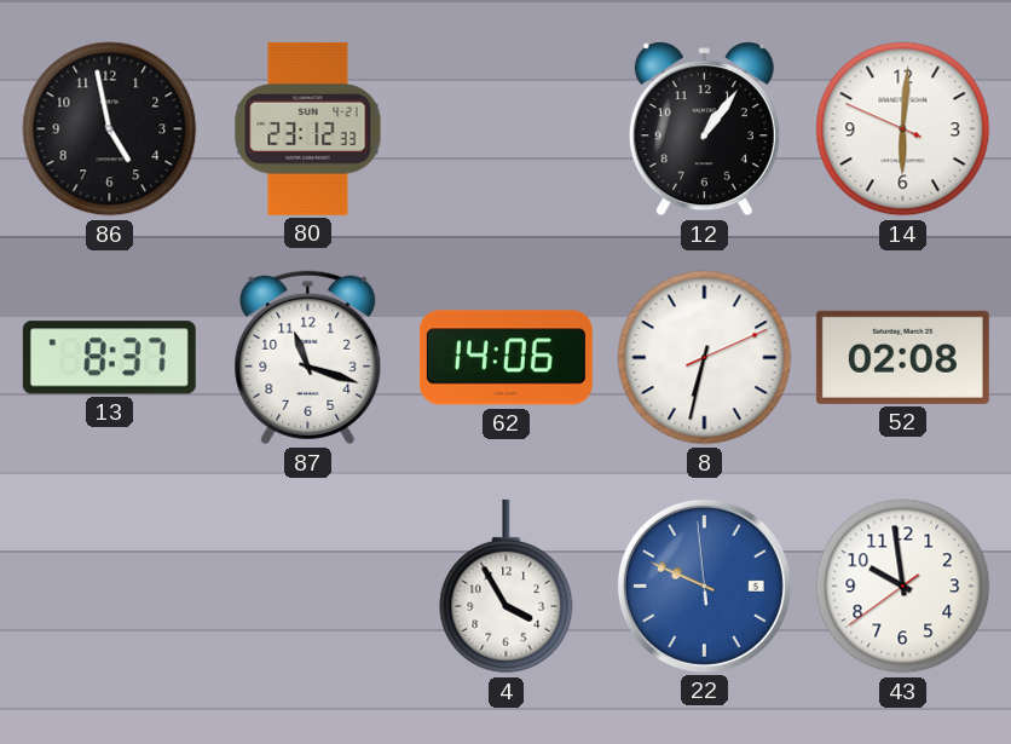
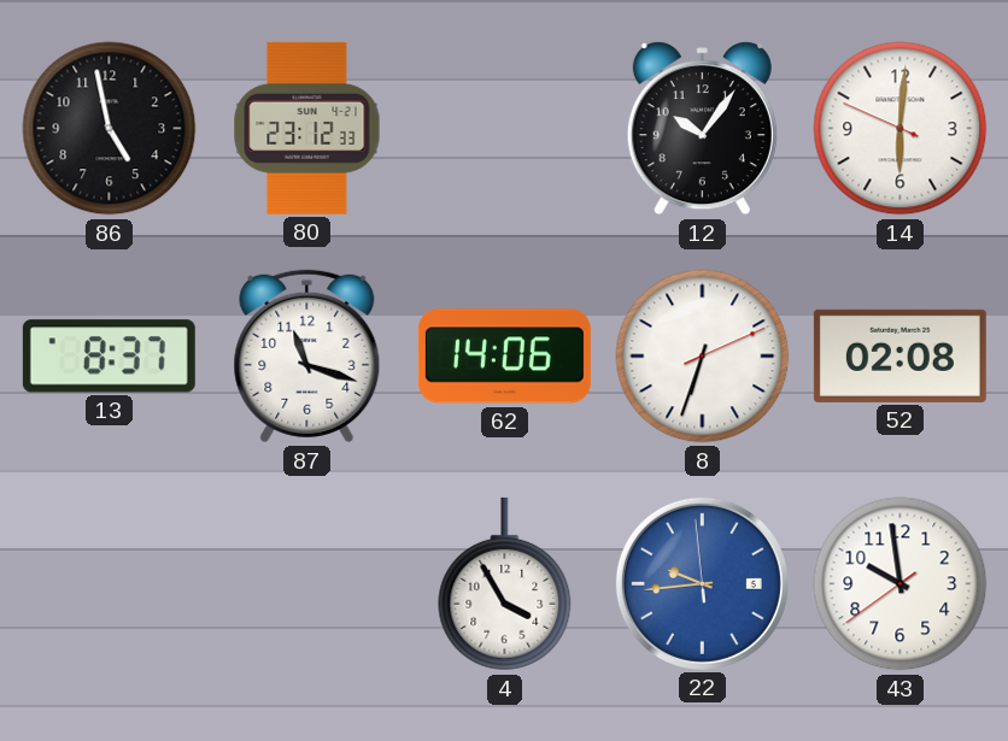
12: 1:06 -> 10:06
8: 6:32 -> 6:33
22: 9:48 -> 9:43
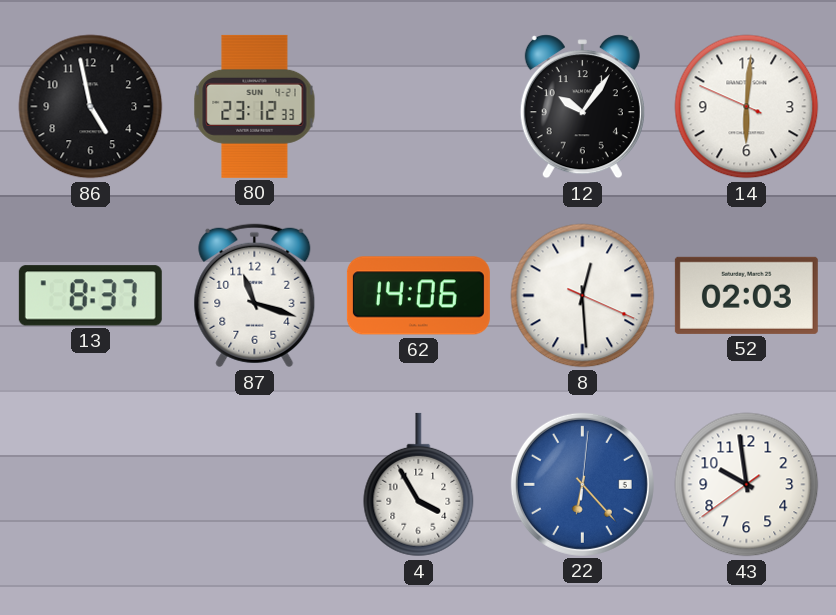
8: 6:33 -> 12:29
52: 02:08 -> 02:03
22: 9:43 -> 6:23
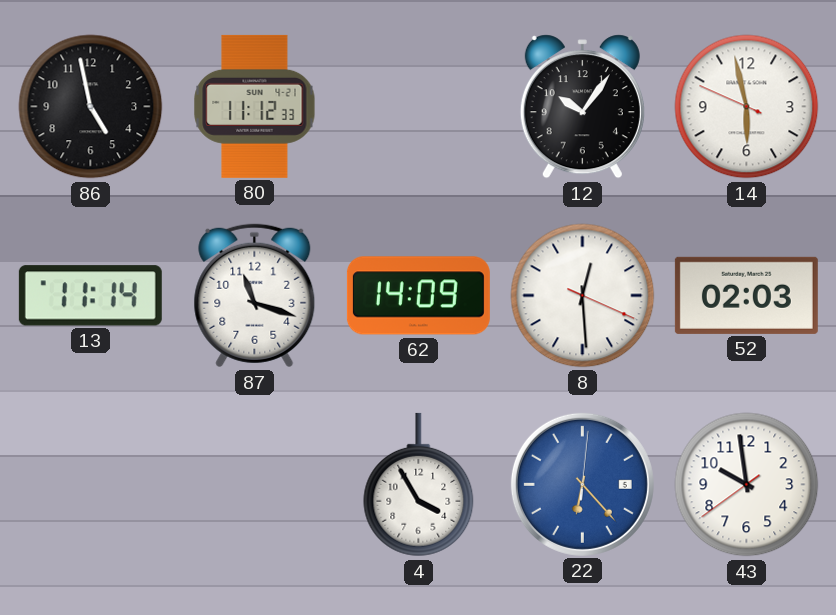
80: 23:12 -> 11:12
14: 6:00 -> 5:57
13: 8:37 -> 11:14
62: 14:06 -> 14:09
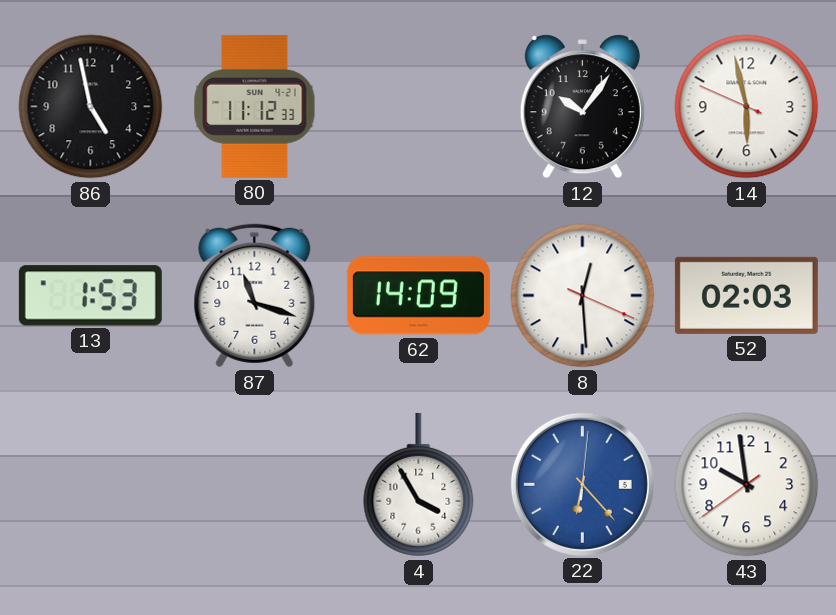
13: 11:14 -> 1:53
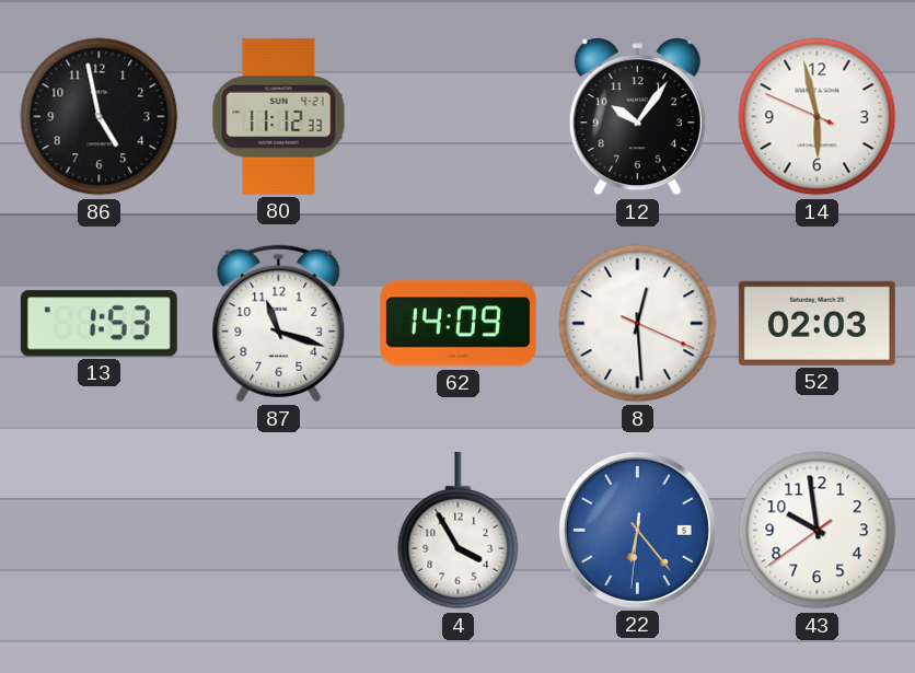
22: 6:23:01 -> 6:23:31
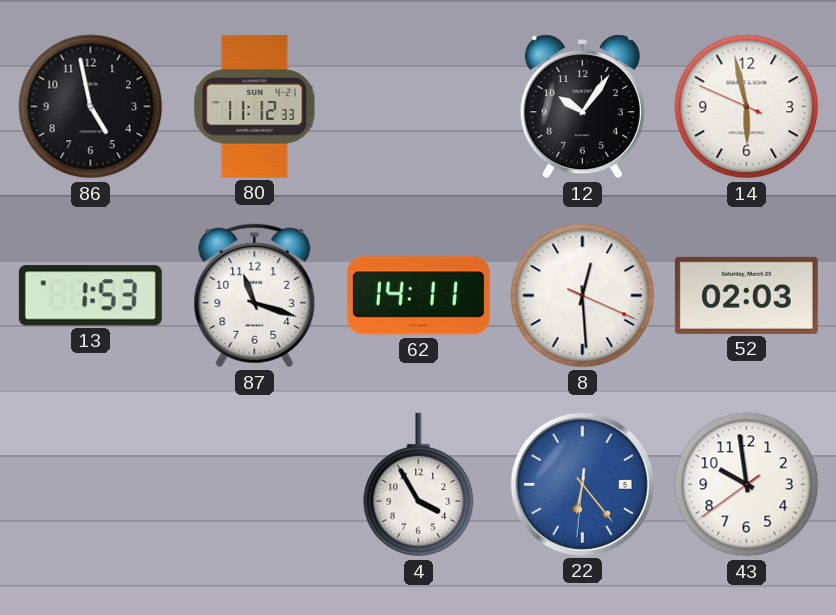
62: 14:09 -> 14:11
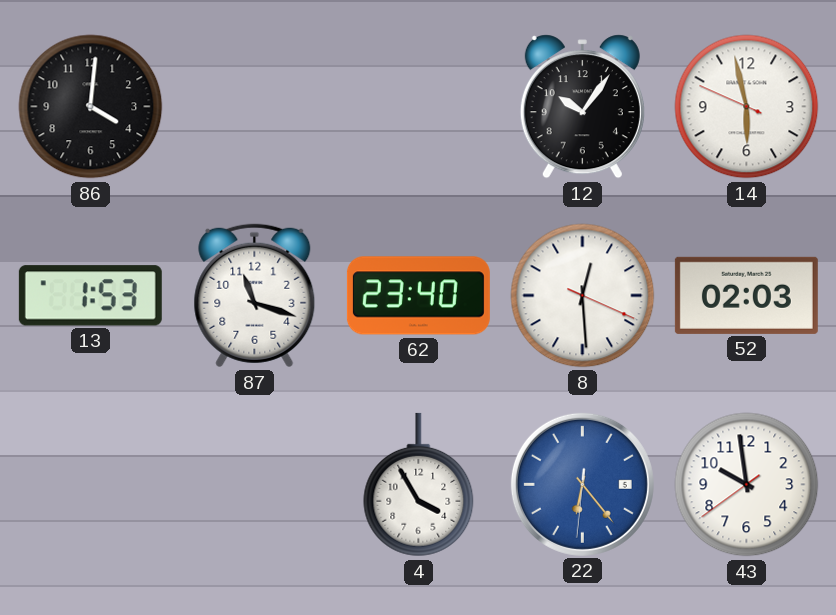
86: 4:58 -> 4:01
80: 11:12 -> none
62: 14:11 -> 23:40
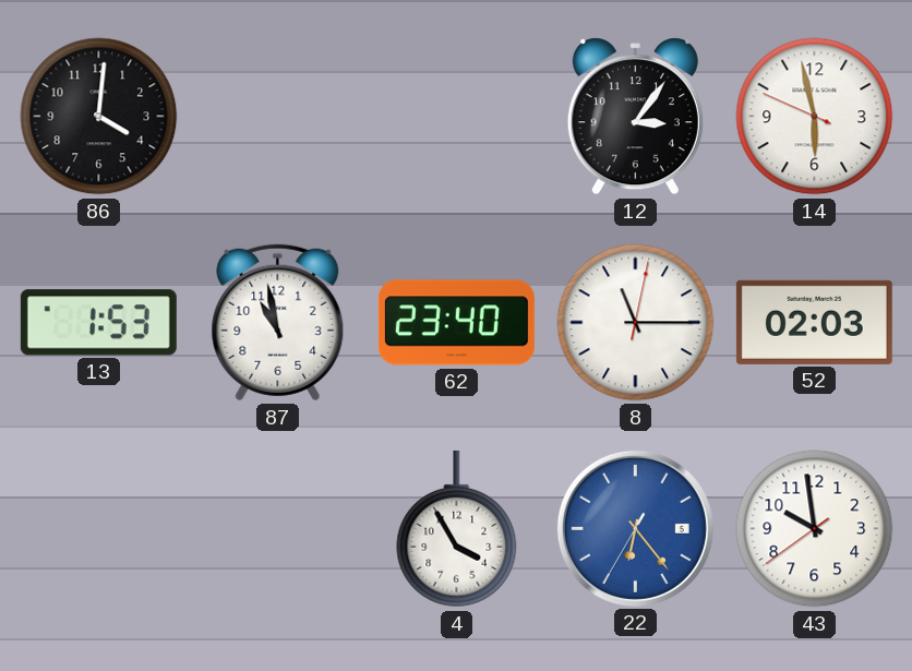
12: 10:06 -> 3:06
87: 11:18 -> 10:58
8: 12:29 -> 11:15
22: 6:23:31 -> 6:23:35
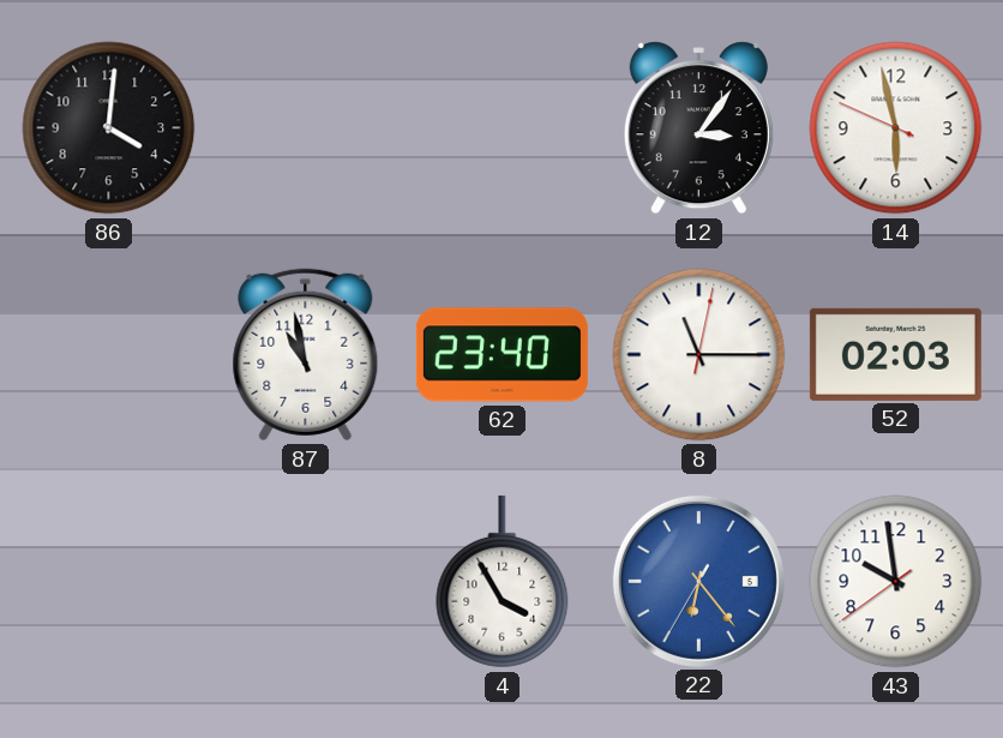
13: 1:53 -> none
